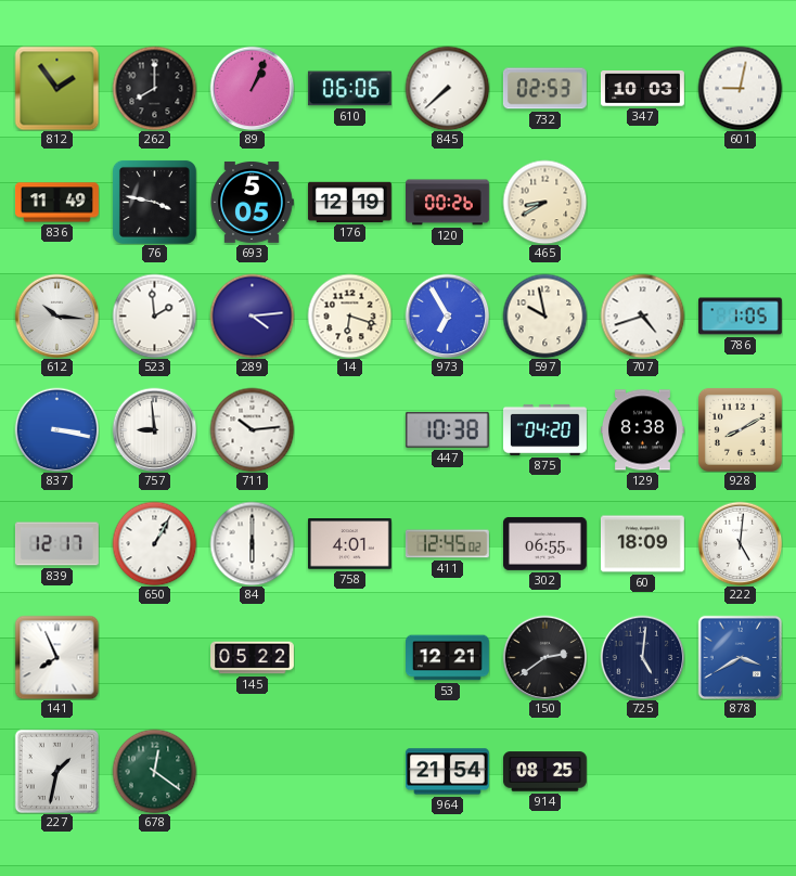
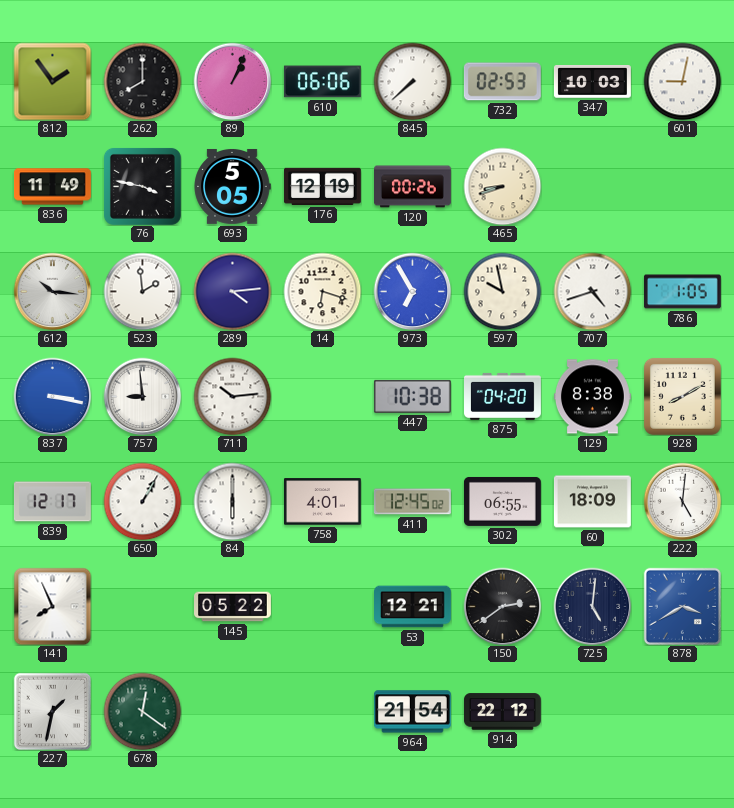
465: 8:40 -> 8:42
914: 08:25 -> 22:12
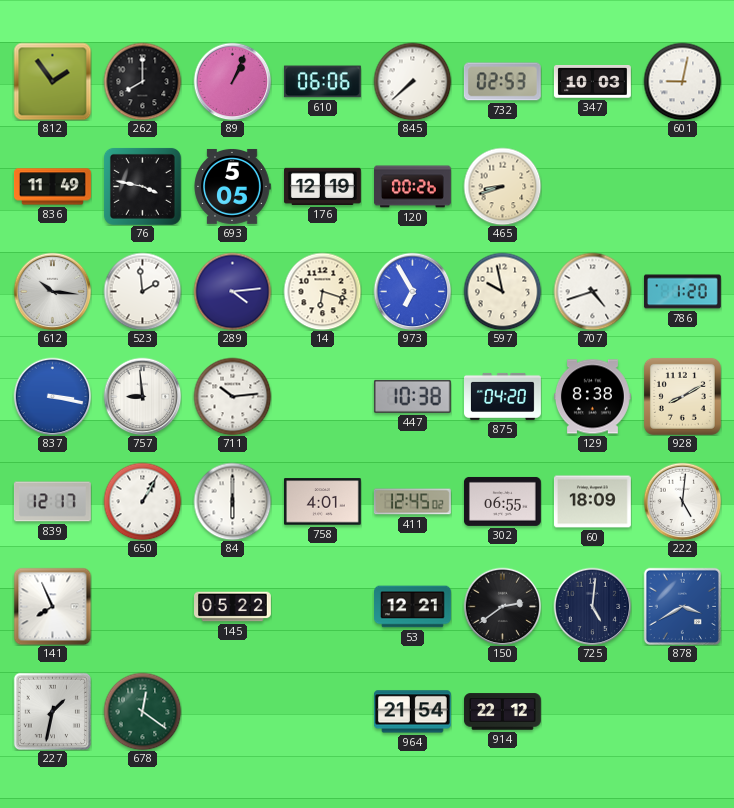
786: 1:05 -> 1:20
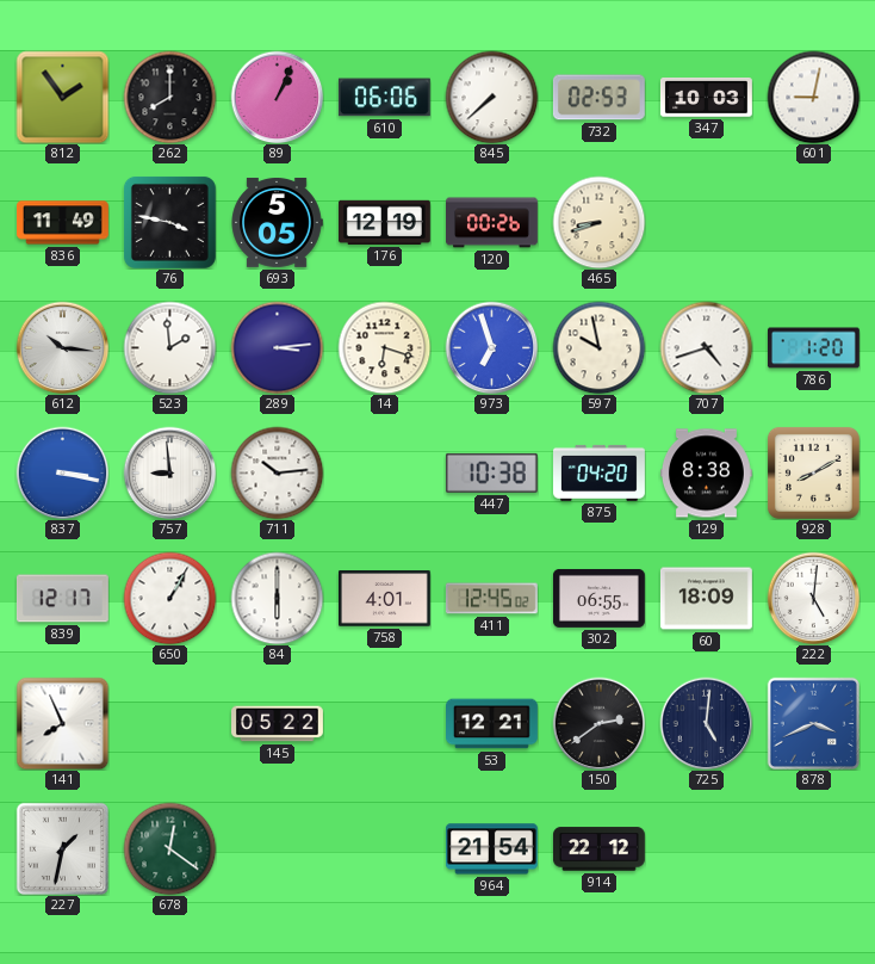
289: 4:14 -> 3:14
973: 6:55 -> 6:57
878: 3:40 -> 3:41
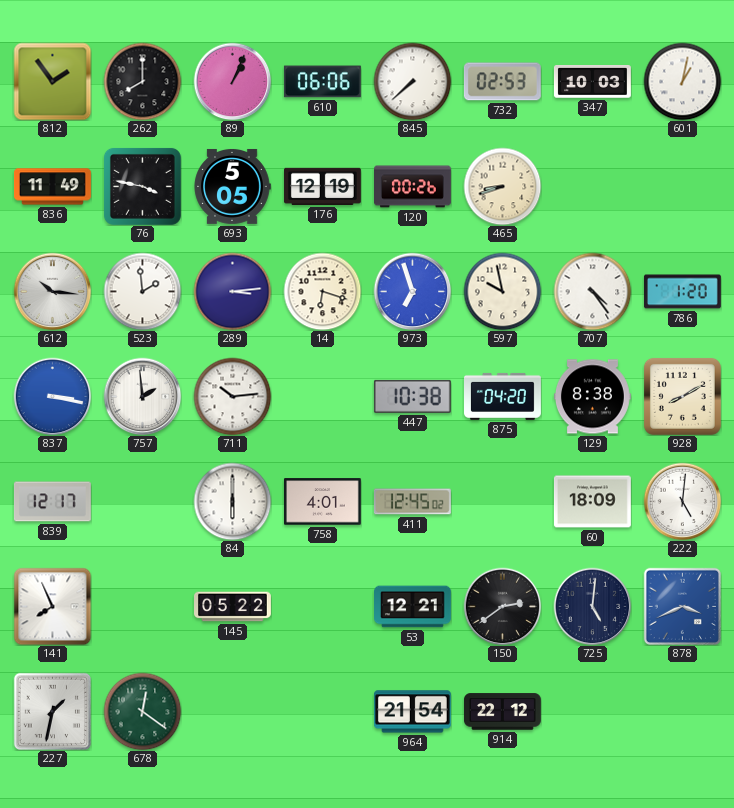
601: 9:02 -> 1:02
707: 4:42 -> 4:24
757: 8:59 -> 1:59
650: 1:05 -> none
302: 06:55 -> none
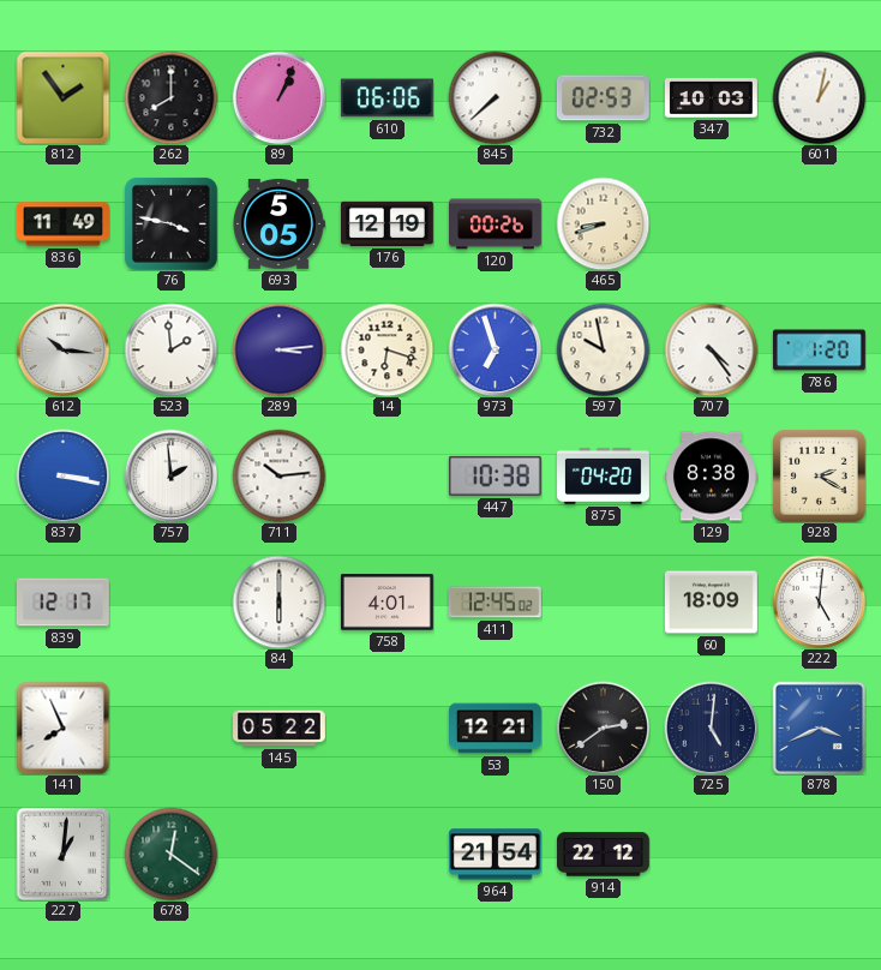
928: 8:10 -> 2:20
227: 1:32 -> 1:01
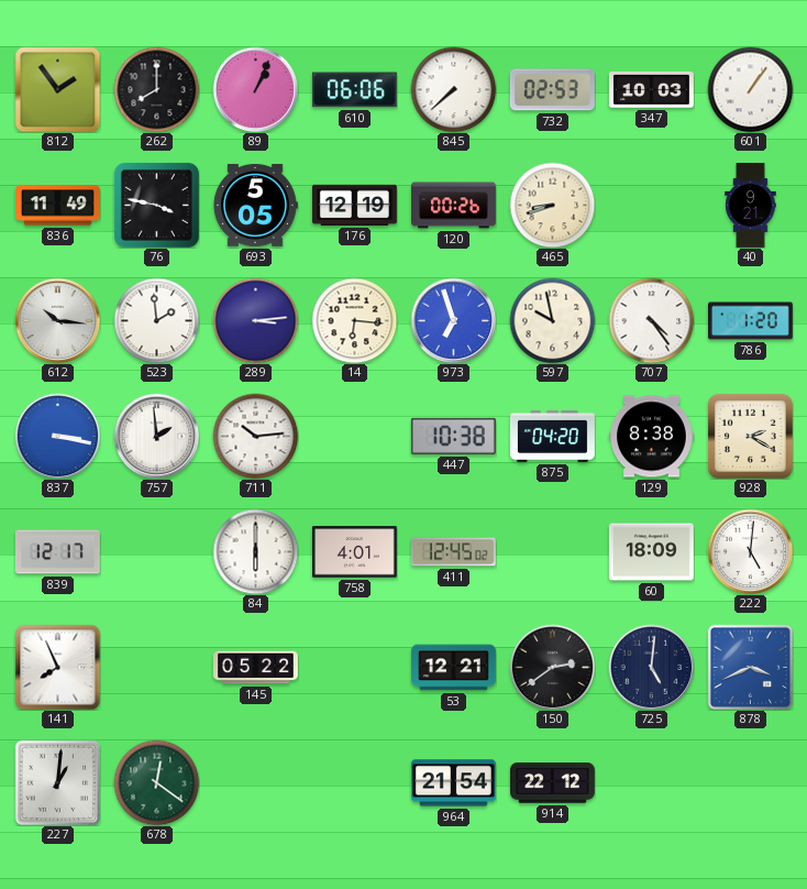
601: 1:02 -> 1:06
40: none -> 9:21
14: 6:18 -> 6:16
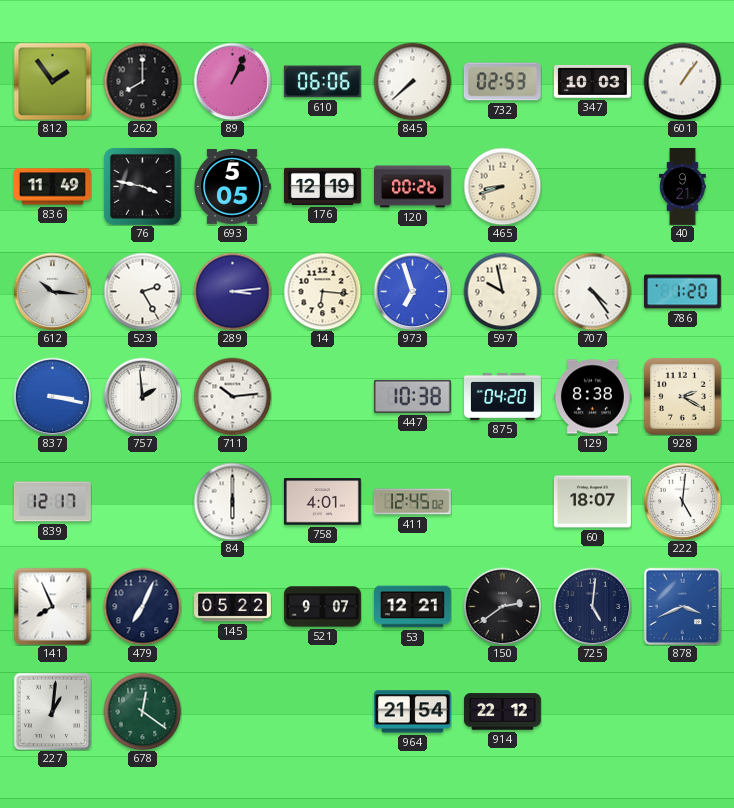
523: 1:59 -> 2:25
60: 18:09 -> 18:07
479: none -> 7:04
521: none -> 9:07
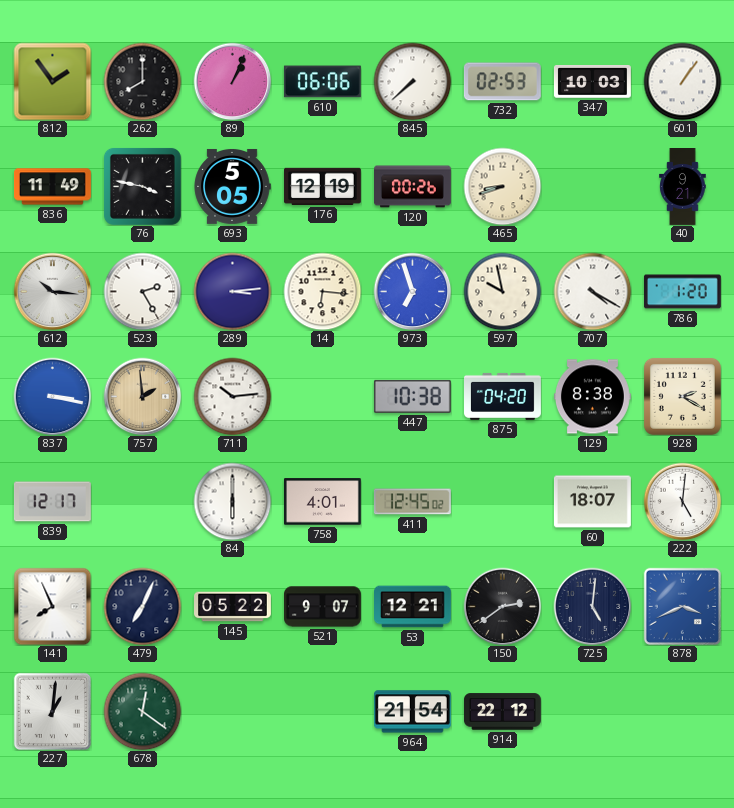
707: 4:24 -> 4:20
757 dial: white -> champagne
